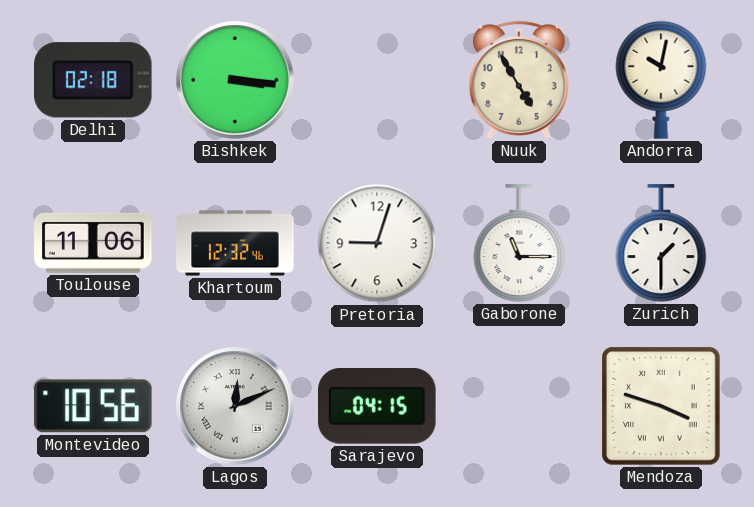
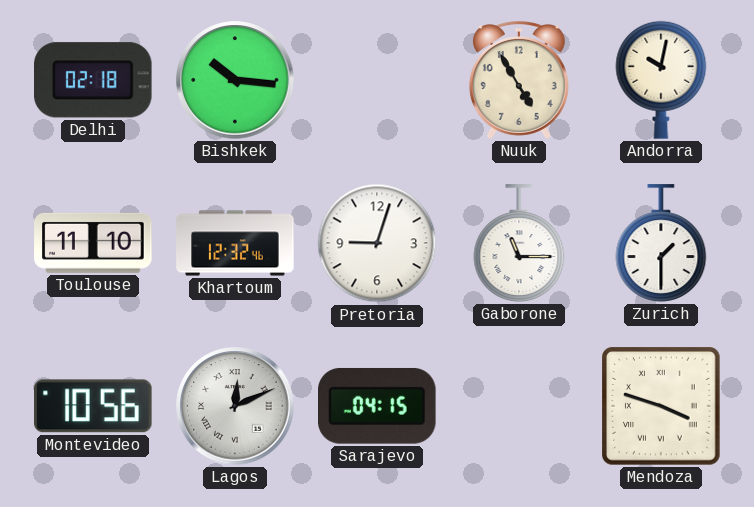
Bishkek: 3:16 -> 10:16
Toulouse: 11:06 -> 11:10
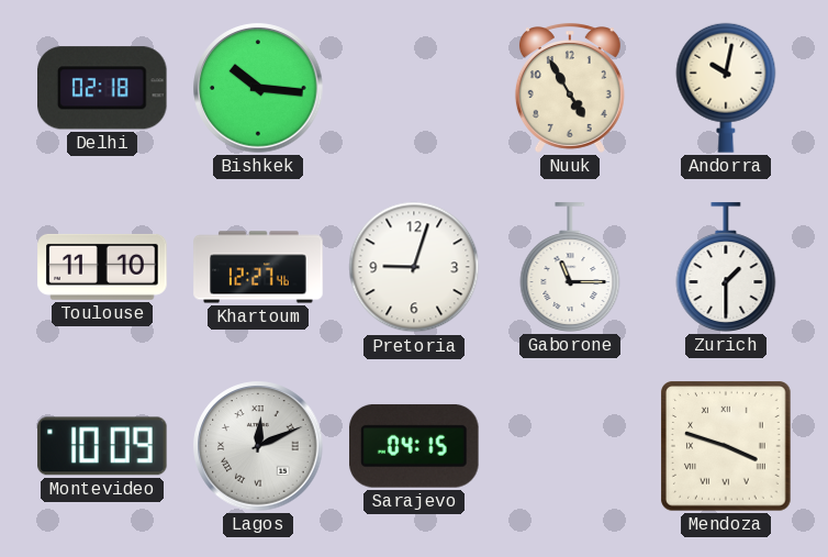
Khartoum: 12:32 -> 12:27
Montevideo: 10:56 -> 10:09
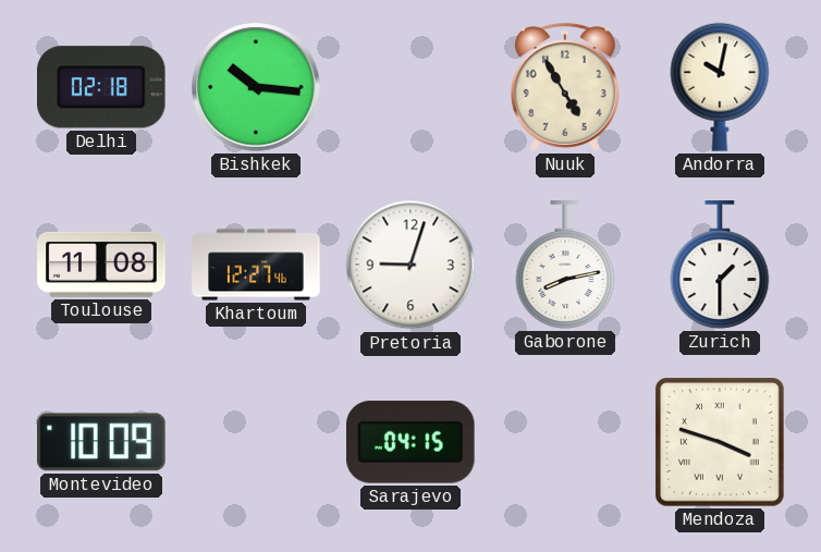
Toulouse: 11:10 -> 11:08
Gaborone: 11:15 -> 8:13
Lagos: 12:11 -> none
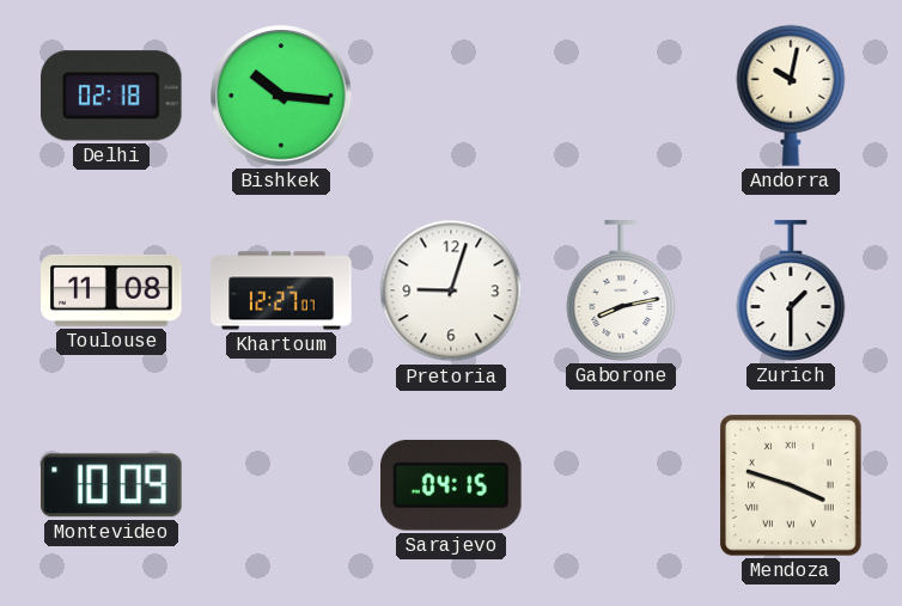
Nuuk: 4:55 -> none
Khartoum: 12:27:46 -> 12:27:07
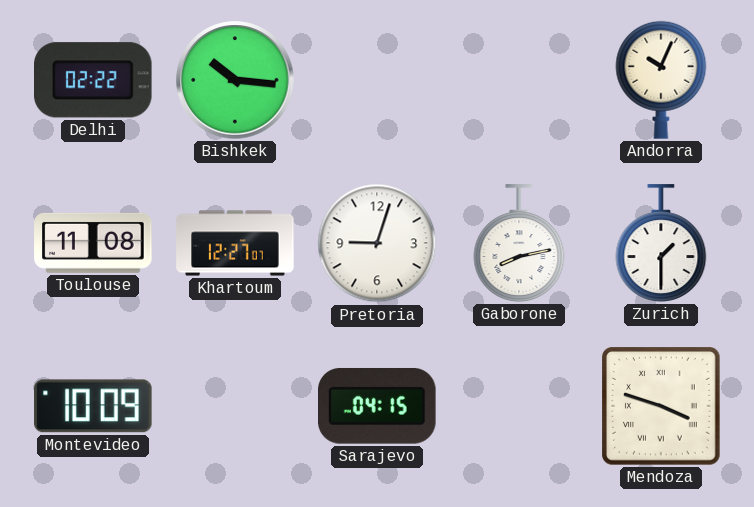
Delhi: 02:18 -> 02:22
Andorra: 10:02 -> 10:04
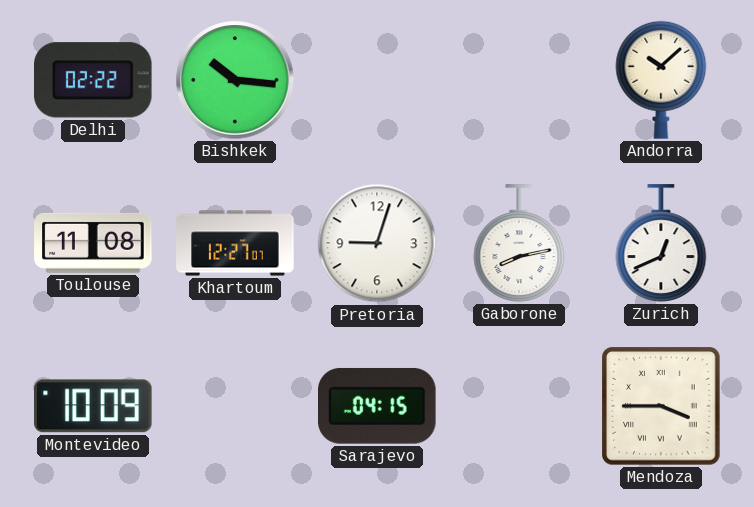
Andorra: 10:04 -> 10:08
Zurich: 1:30 -> 12:41
Mendoza: 3:48 -> 3:45
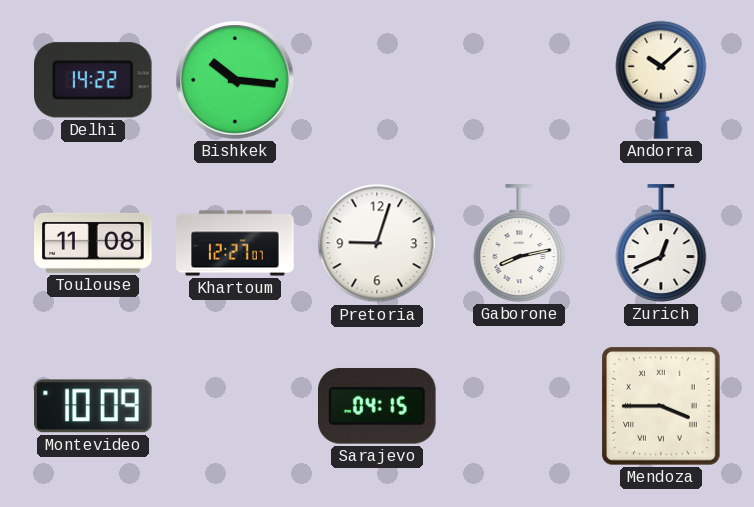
Delhi: 02:22 -> 14:22
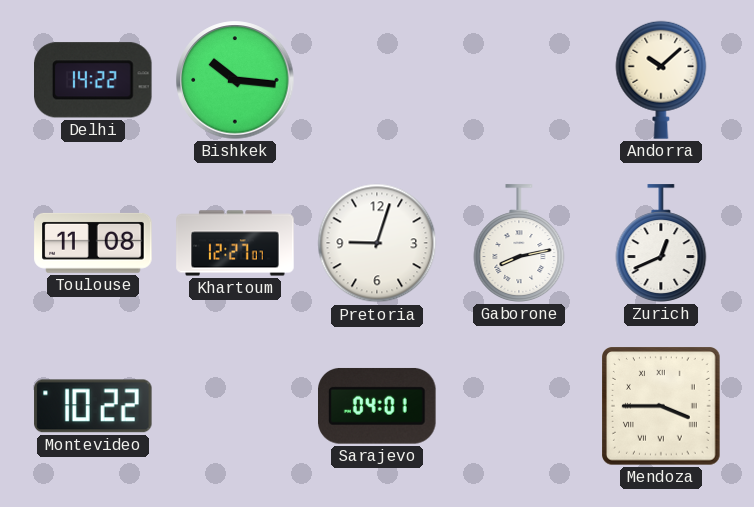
Montevideo: 10:09 -> 10:22
Sarajevo: 04:15 -> 04:01
